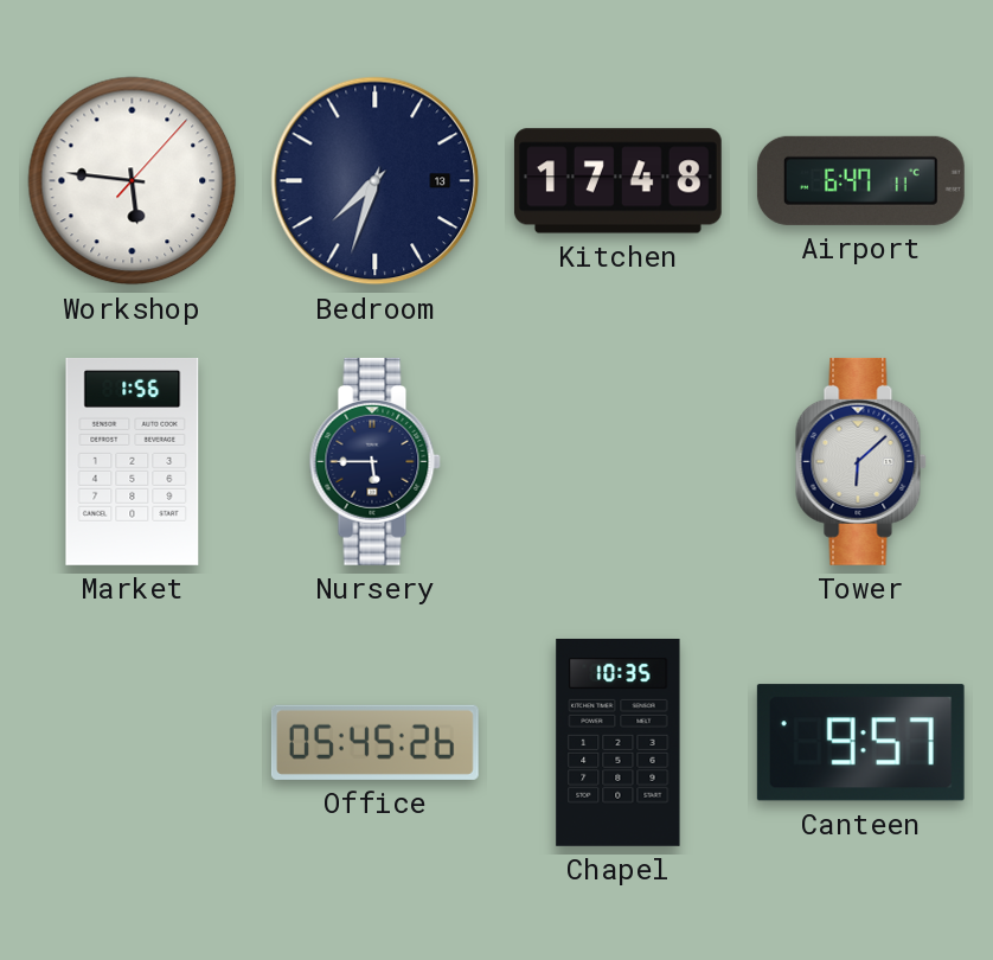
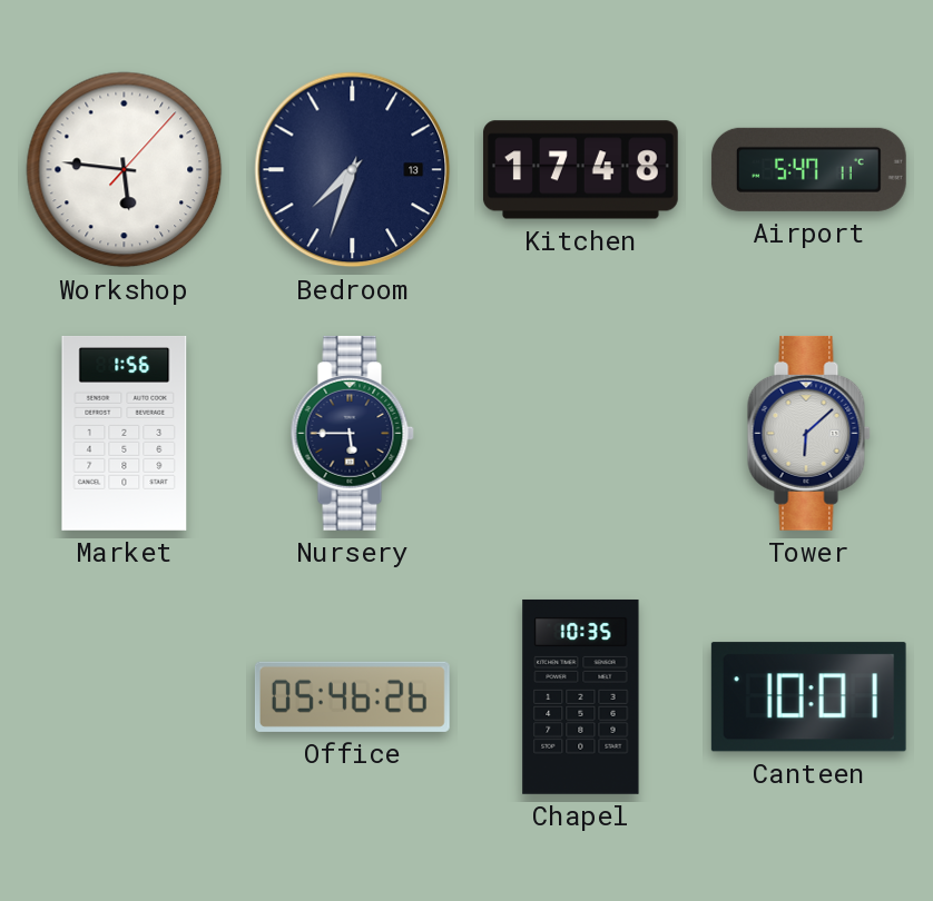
Airport: 6:47 -> 5:47
Office: 05:45 -> 05:46
Canteen: 9:57 -> 10:01
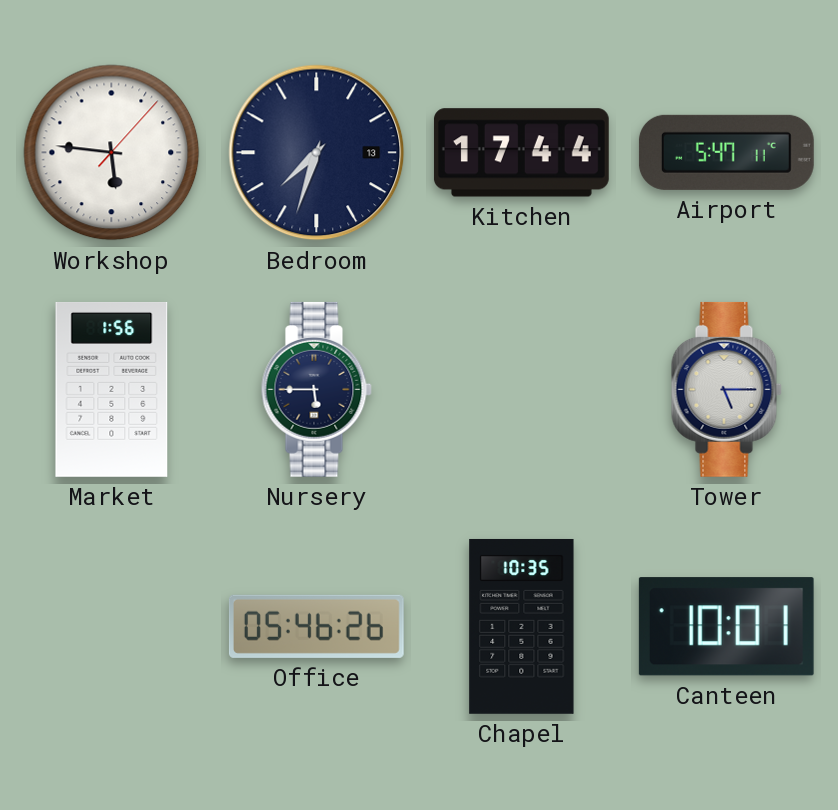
Kitchen: 17:48 -> 17:44
Tower: 6:08 -> 5:15
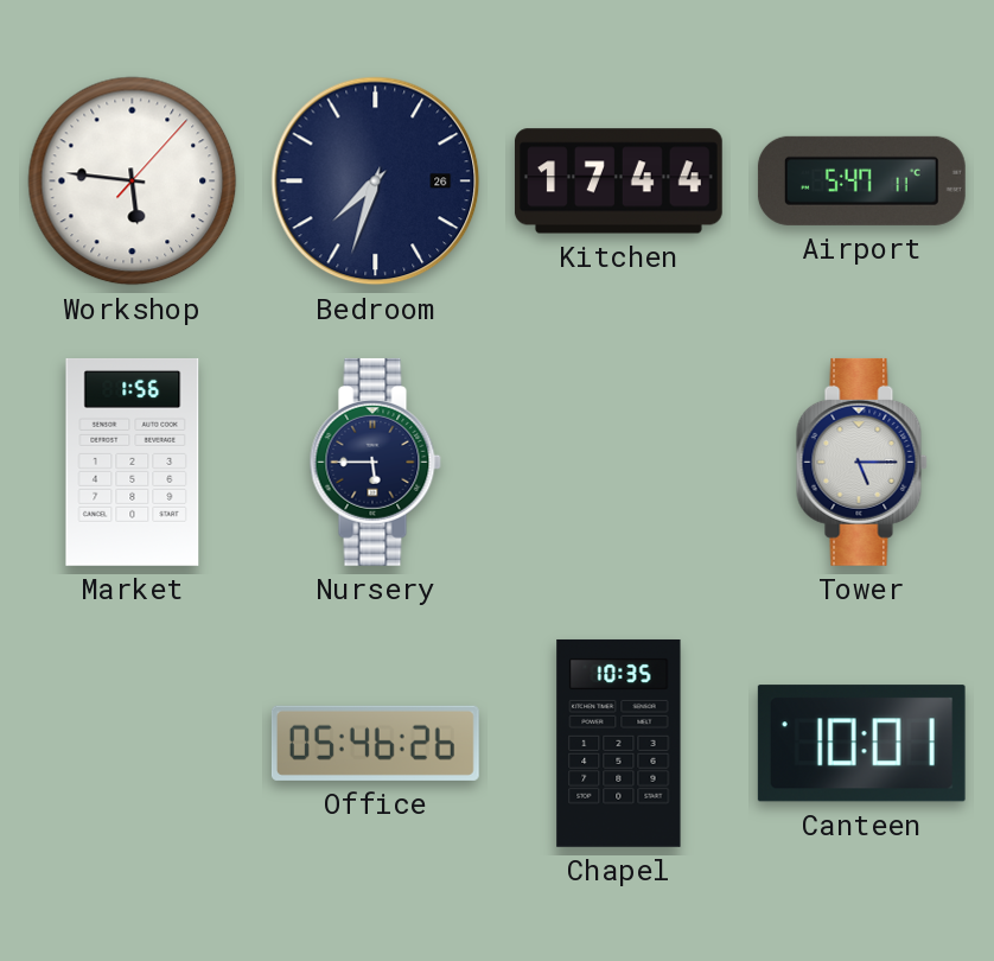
Bedroom date: 13 -> 26
